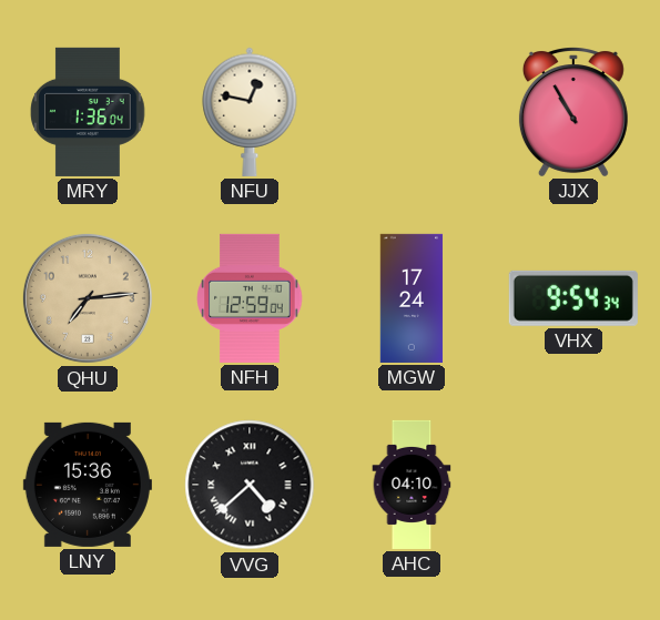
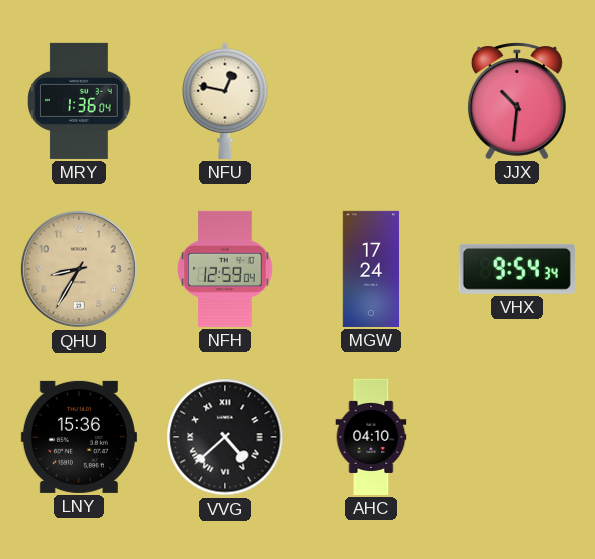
JJX: 10:55 -> 10:31
QHU: 7:14 -> 8:35
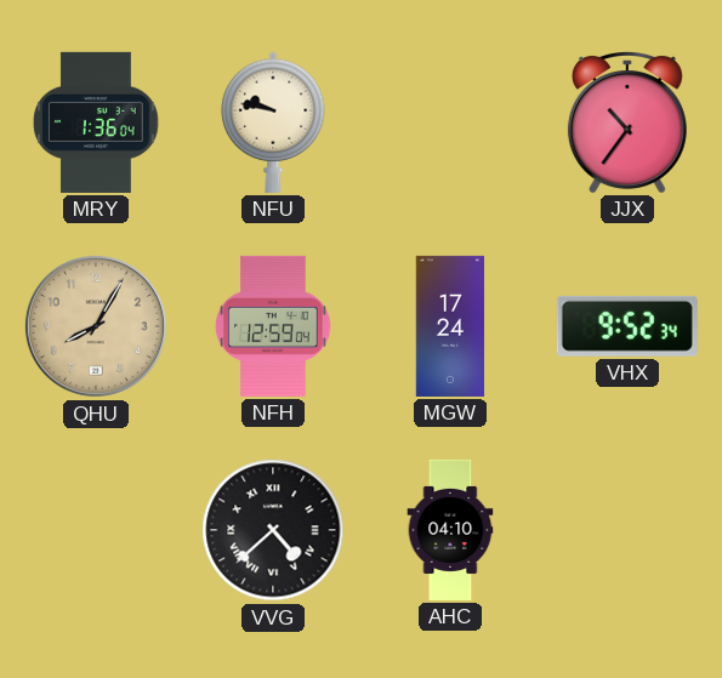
NFU: 12:47 -> 9:47
JJX: 10:31 -> 10:36
QHU: 8:35 -> 8:05
VHX: 9:54 -> 9:52
LNY: 15:36 -> none
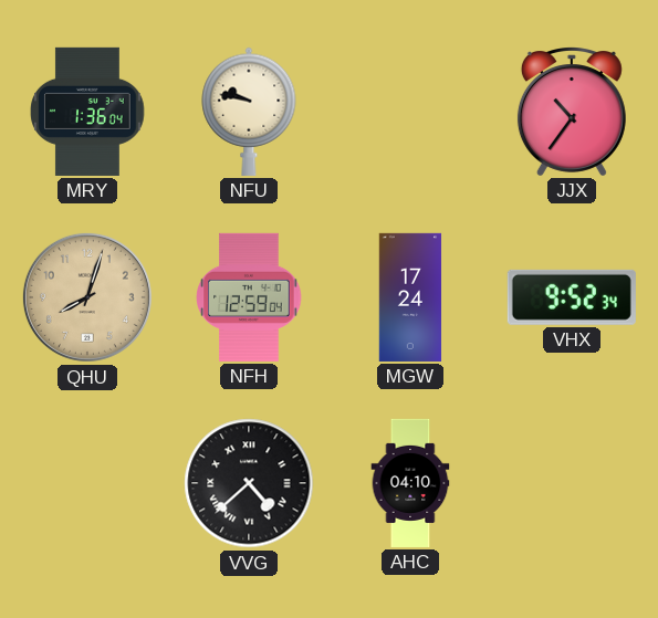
QHU: 8:05 -> 8:03
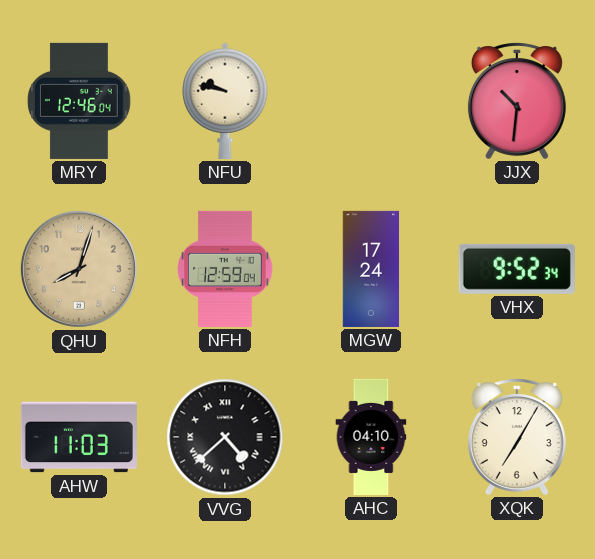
MRY: 1:36 -> 12:46
JJX: 10:36 -> 10:31
AHW: none -> 11:03
XQK: none -> 7:05
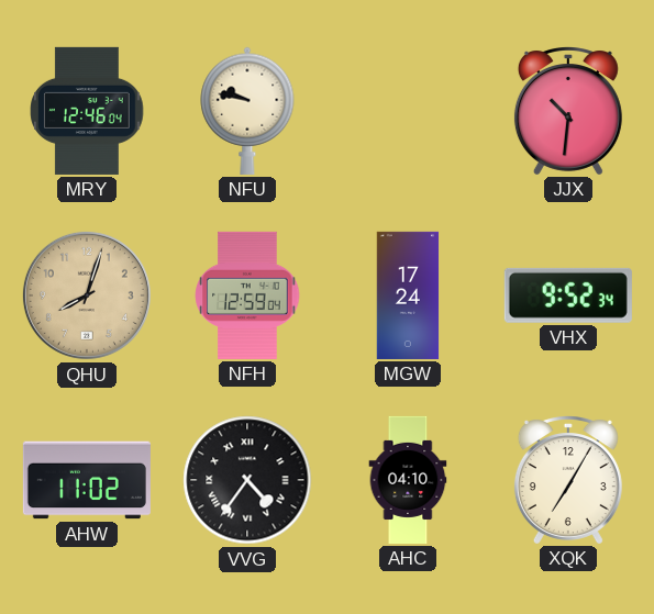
AHW: 11:03 -> 11:02
VVG: 4:38 -> 4:36
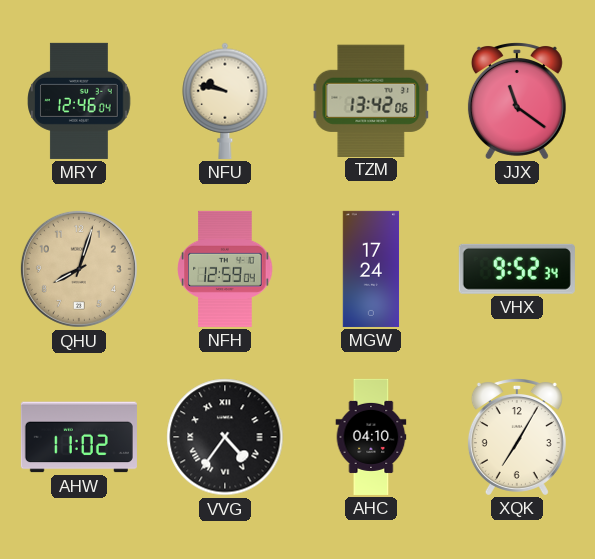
TZM: none -> 13:42
JJX: 10:31 -> 11:21
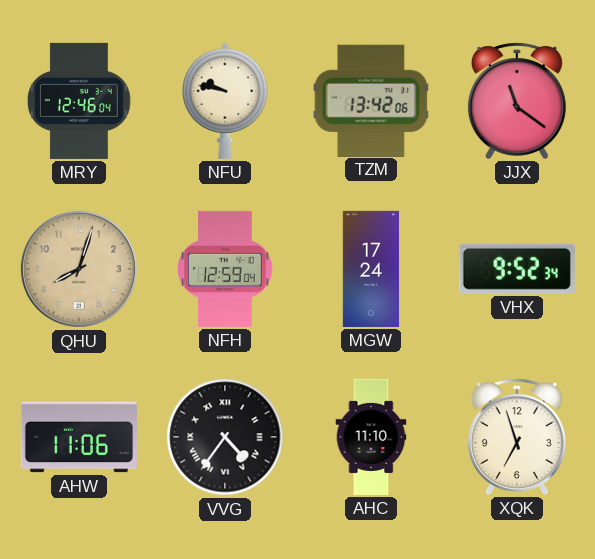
AHW: 11:02 -> 11:06
AHC: 04:10 -> 11:10
XQK: 7:05 -> 6:57
